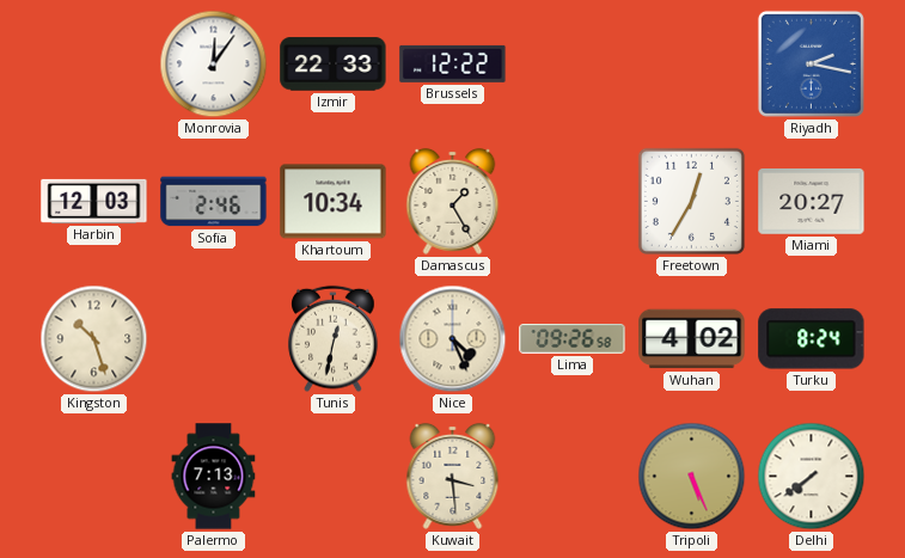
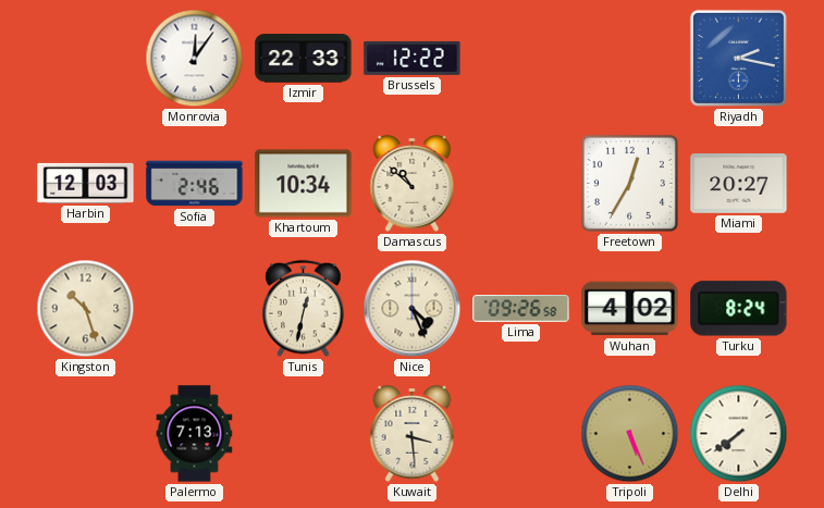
Damascus: 1:25 -> 10:52
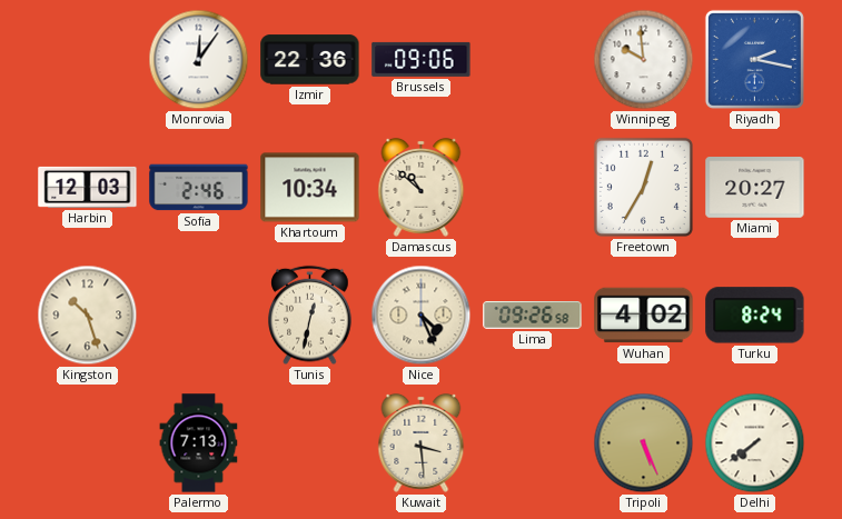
Izmir: 22:33 -> 22:36
Brussels: 12:22 -> 09:06
Winnipeg: none -> 9:59
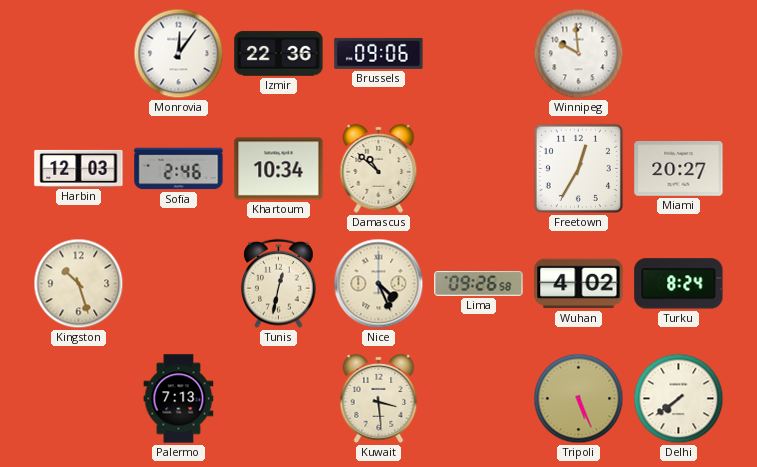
Riyadh: 2:17 -> none
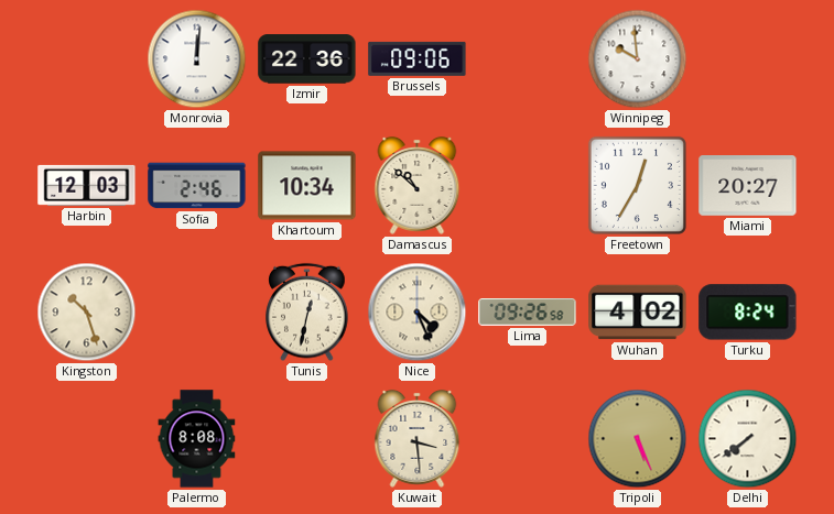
Monrovia: 12:06 -> 12:01
Palermo: 7:13 -> 8:08
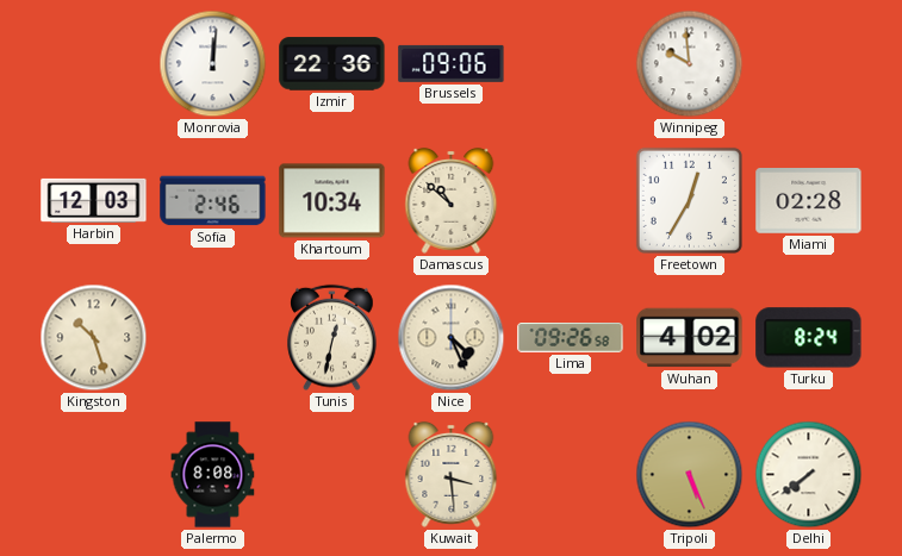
Miami: 20:27 -> 02:28
